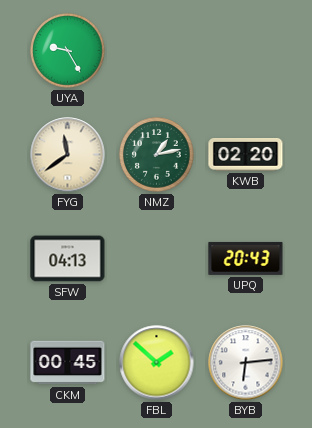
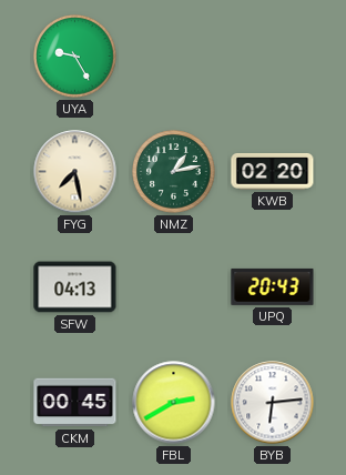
FYG: 11:39 -> 7:28
FBL: 1:52 -> 2:40
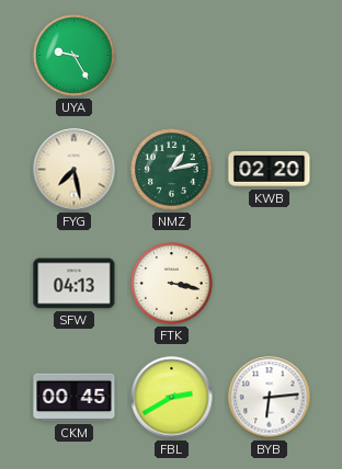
FTK: none -> 3:17
UPQ: 20:43 -> none
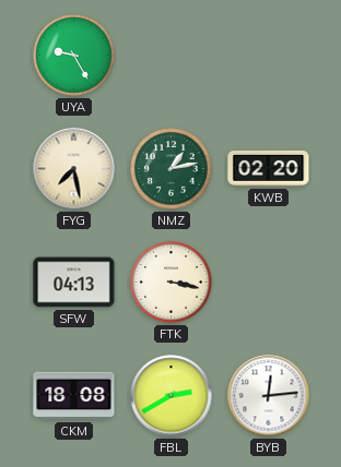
CKM: 00:45 -> 18:08
BYB: 6:14 -> 12:14
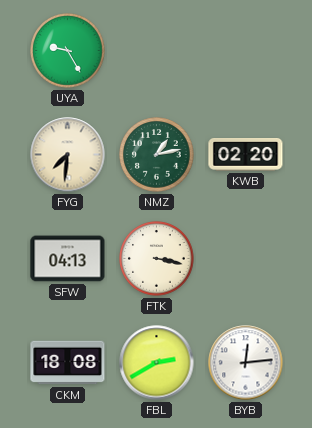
FYG: 7:28 -> 7:31
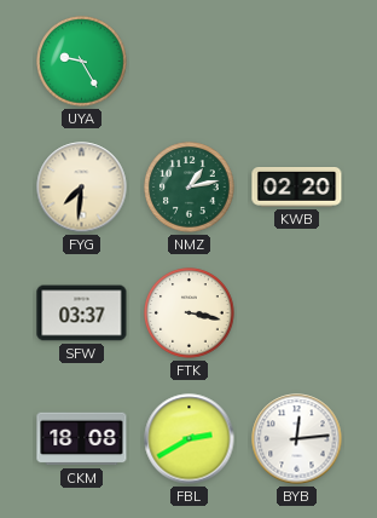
SFW: 04:13 -> 03:37
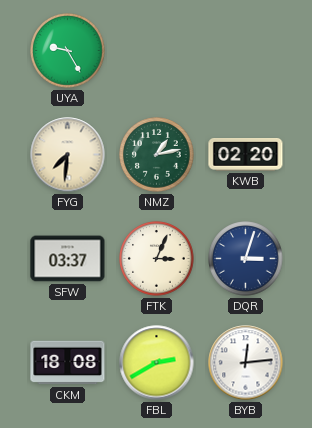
FTK: 3:17 -> 3:04
DQR: none -> 3:03
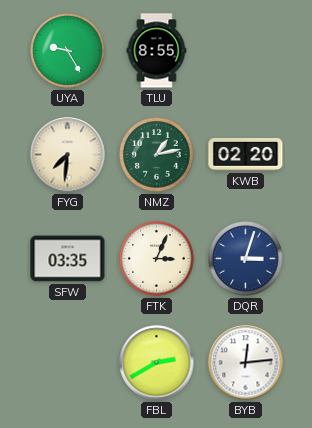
TLU: none -> 8:55
SFW: 03:37 -> 03:35
CKM: 18:08 -> none
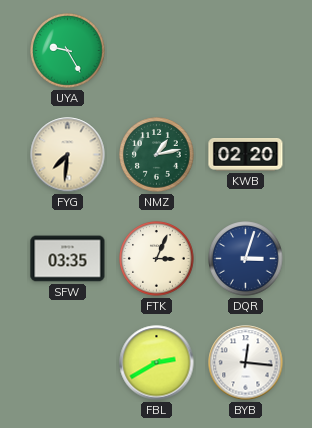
TLU: 8:55 -> none
BYB: 12:14 -> 12:16
